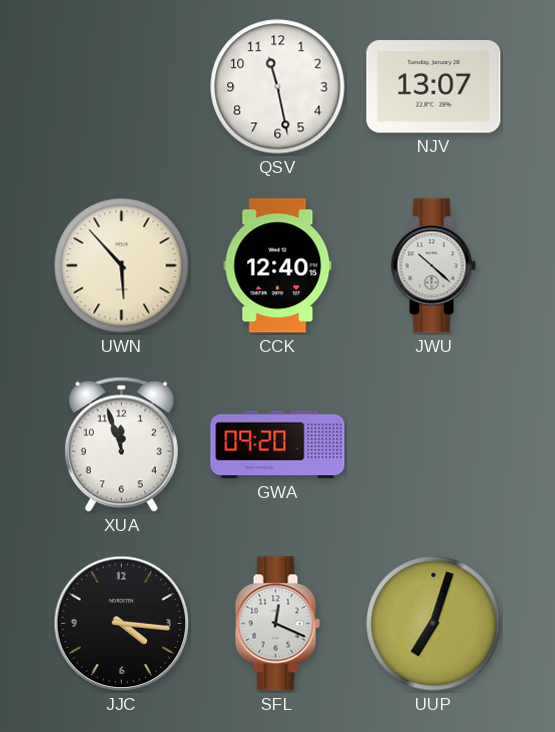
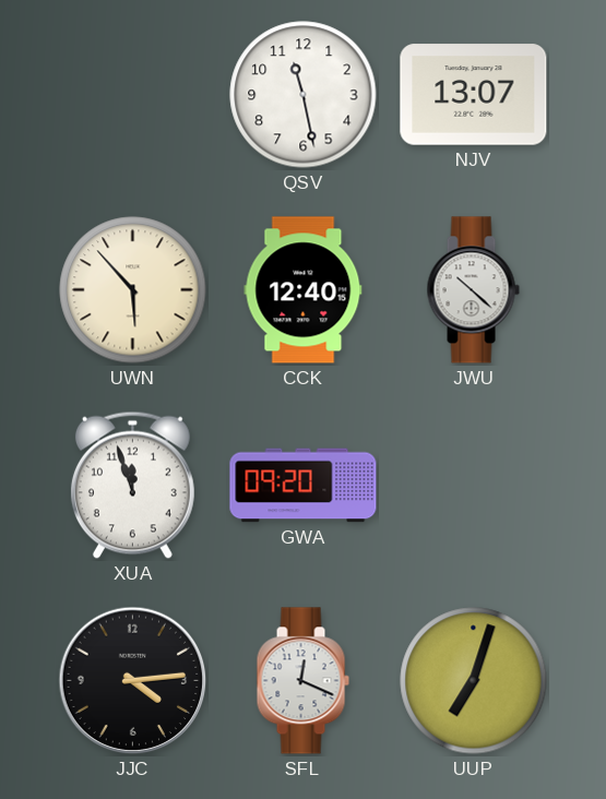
JJC: 4:16 -> 4:14
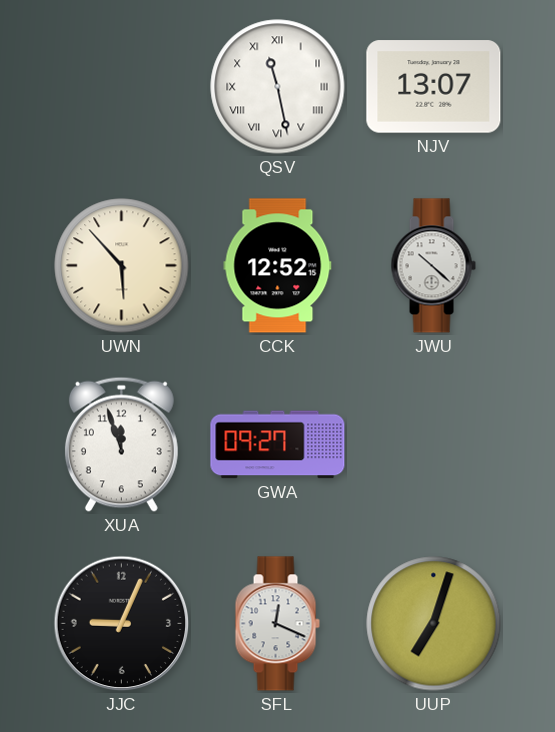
QSV numerals: Arabic -> Roman
CCK: 12:40 -> 12:52
GWA: 09:20 -> 09:27
JJC: 4:14 -> 9:04
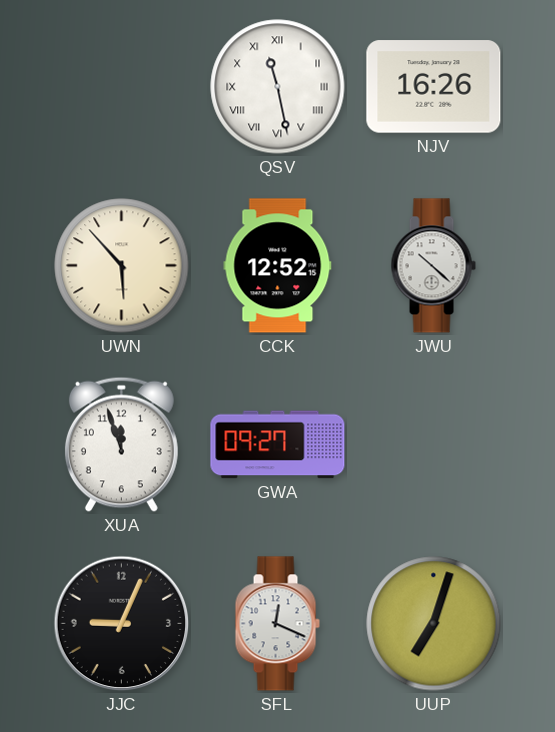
NJV: 13:07 -> 16:26
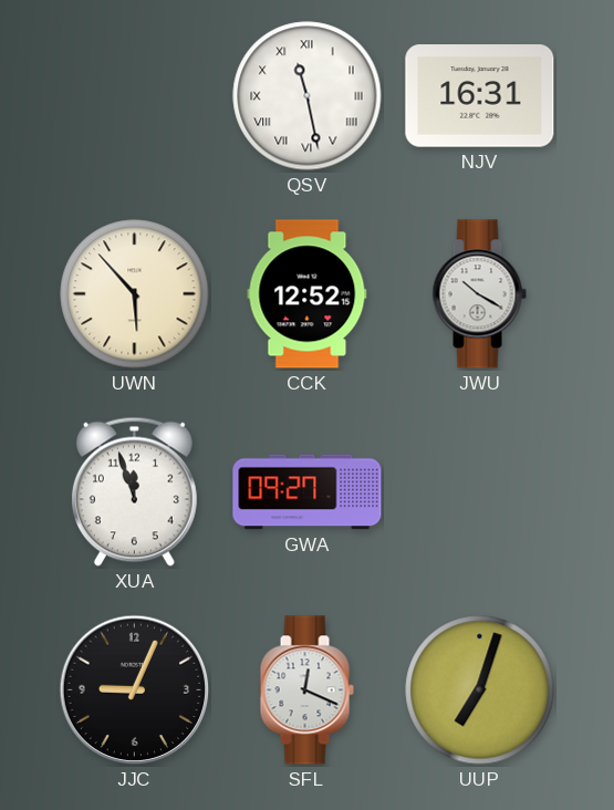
NJV: 16:26 -> 16:31
JWU: 10:22 -> 10:20
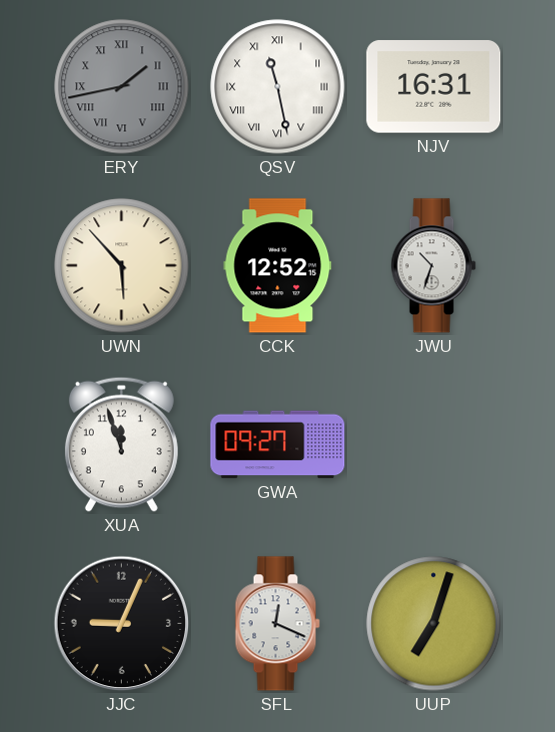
ERY: none -> 1:43
JWU: 10:20 -> 10:33
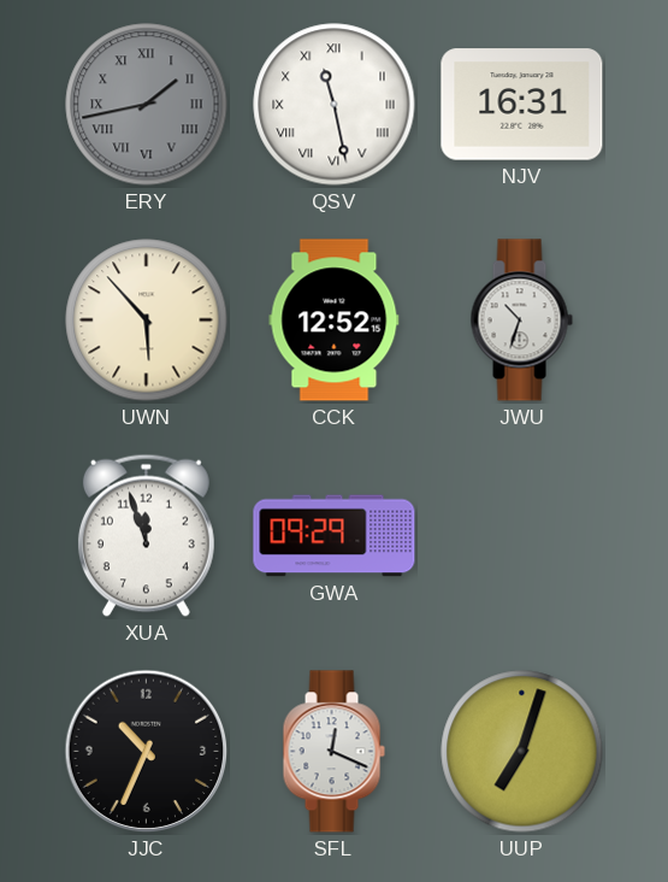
GWA: 09:27 -> 09:29
JJC: 9:04 -> 10:34
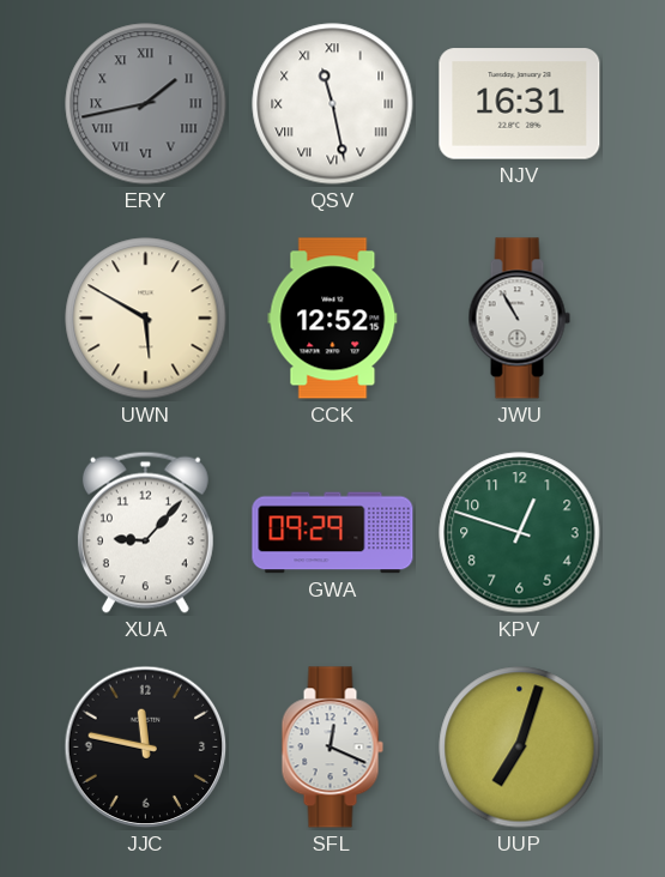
UWN: 5:53 -> 5:50
JWU: 10:33 -> 10:55
XUA: 11:57 -> 9:07
KPV: none -> 12:48
JJC: 10:34 -> 11:47
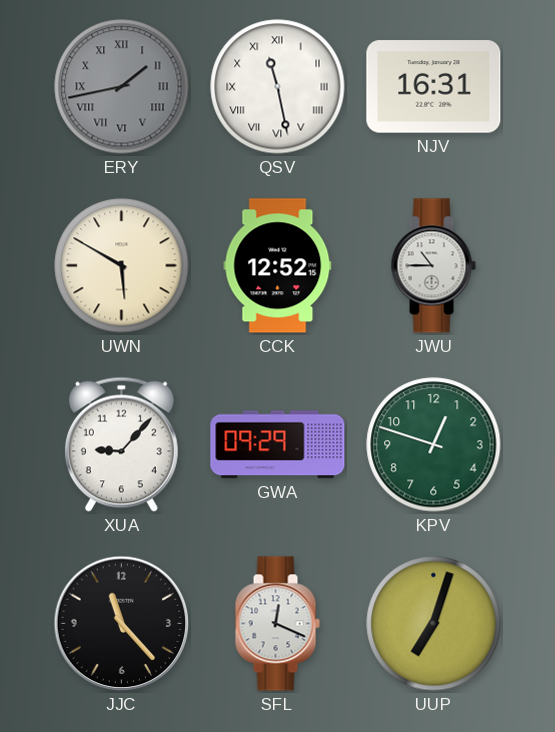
JWU: 10:55 -> 10:45
JJC: 11:47 -> 11:23
